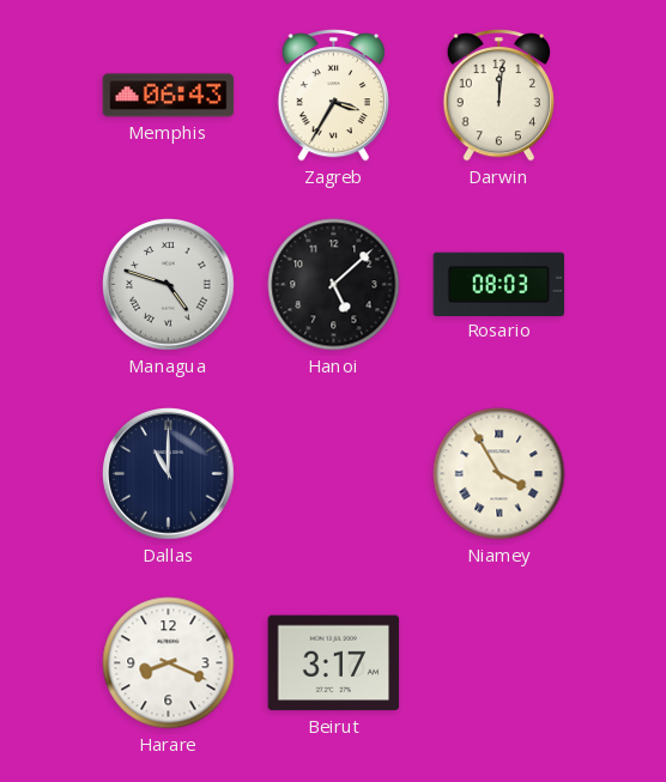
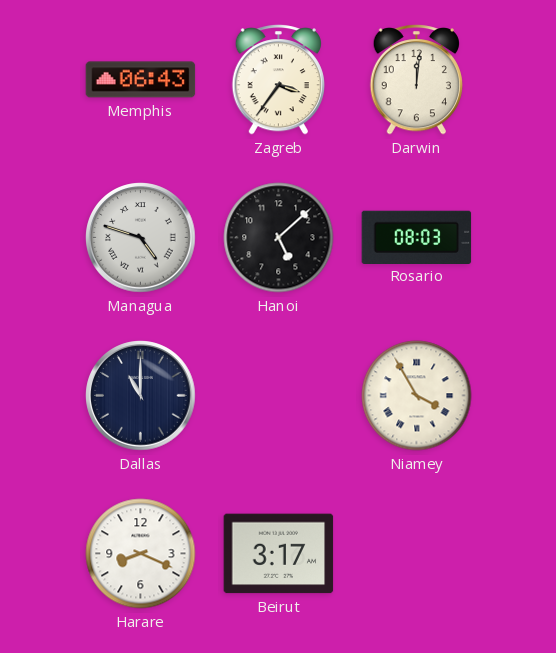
Zagreb: 3:35 -> 3:36
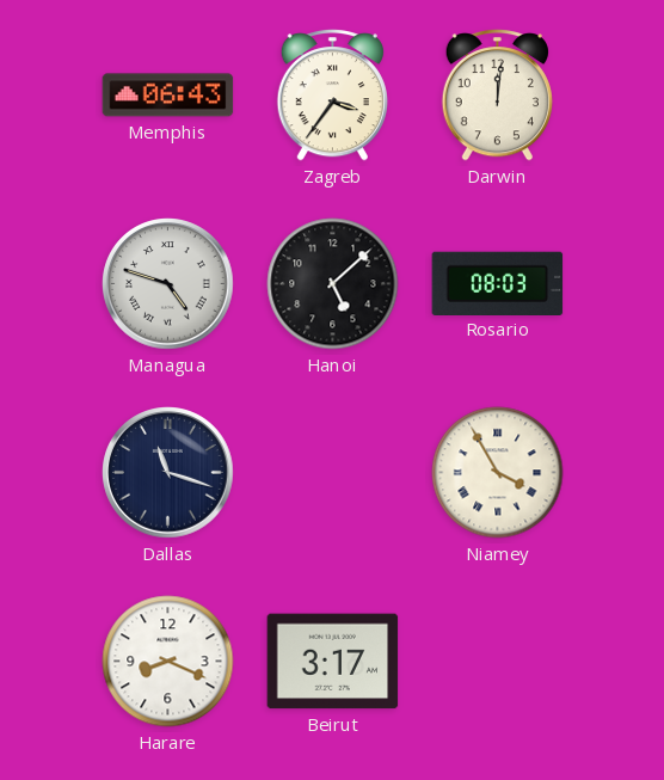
Dallas: 11:00 -> 11:18
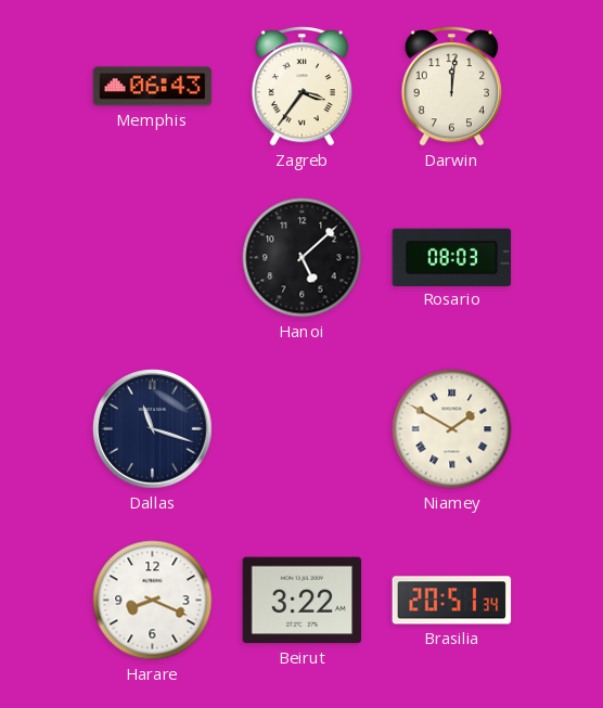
Managua: 4:48 -> none
Niamey: 3:55 -> 1:50
Beirut: 3:17 -> 3:22
Brasilia: none -> 20:51
